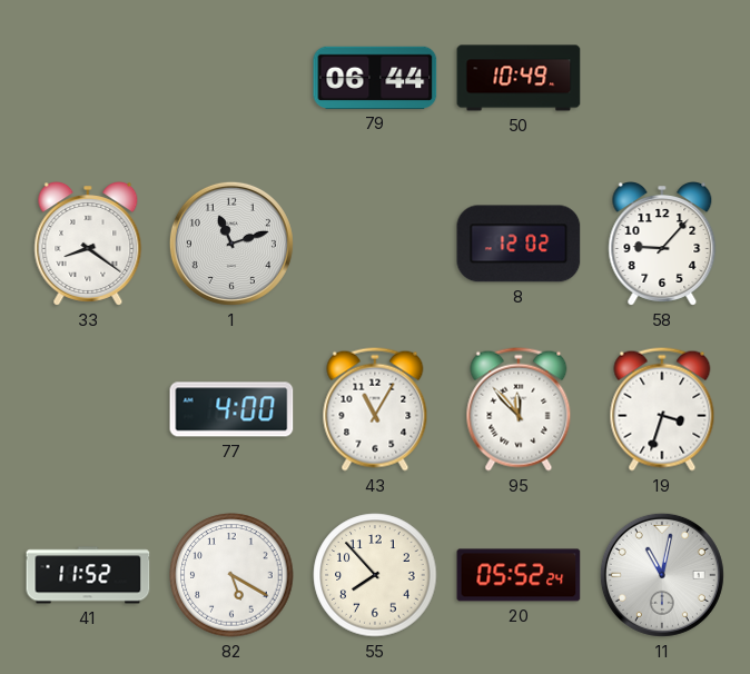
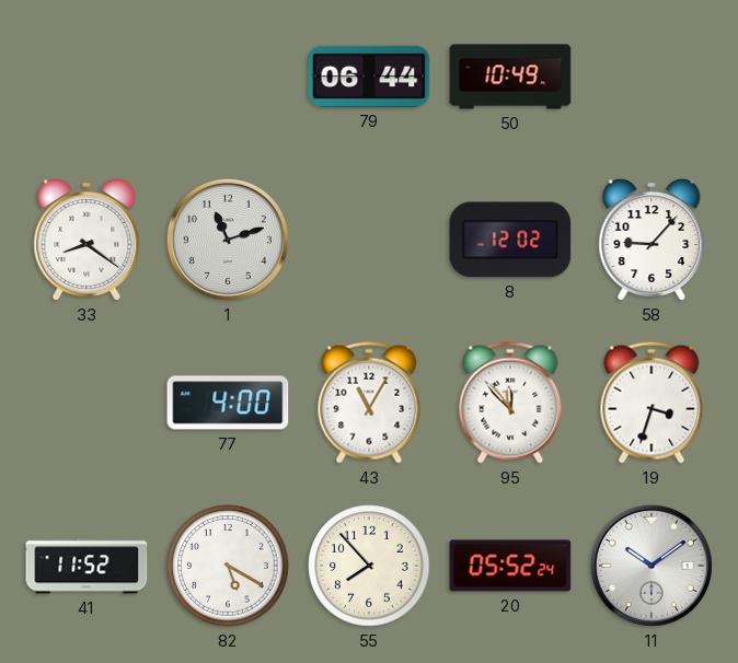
11: 11:02 -> 10:09
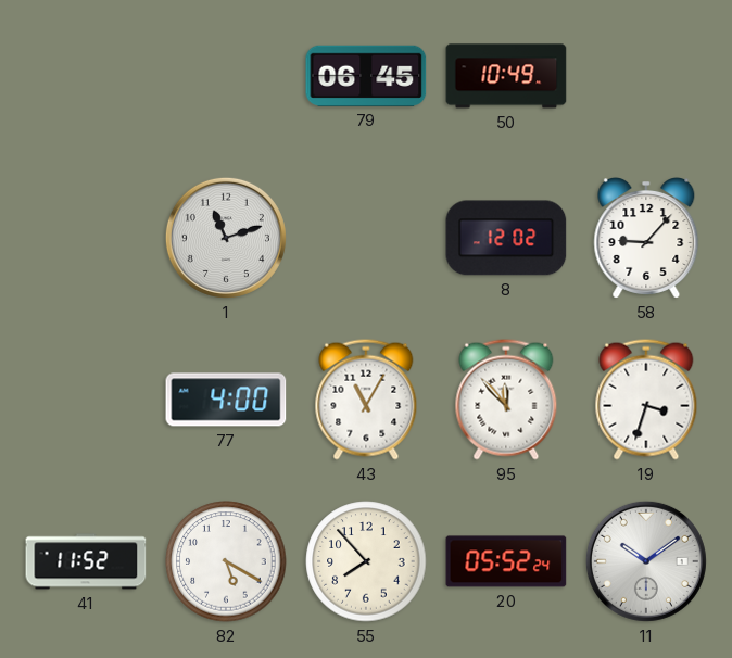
79: 06:44 -> 06:45
33: 8:21 -> none
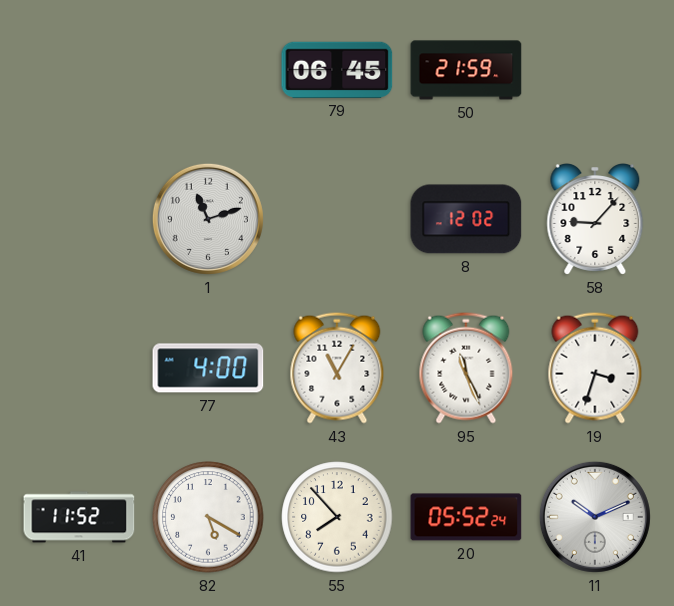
50: 10:49 -> 21:59
95: 11:53 -> 11:26
11: 10:09 -> 10:11
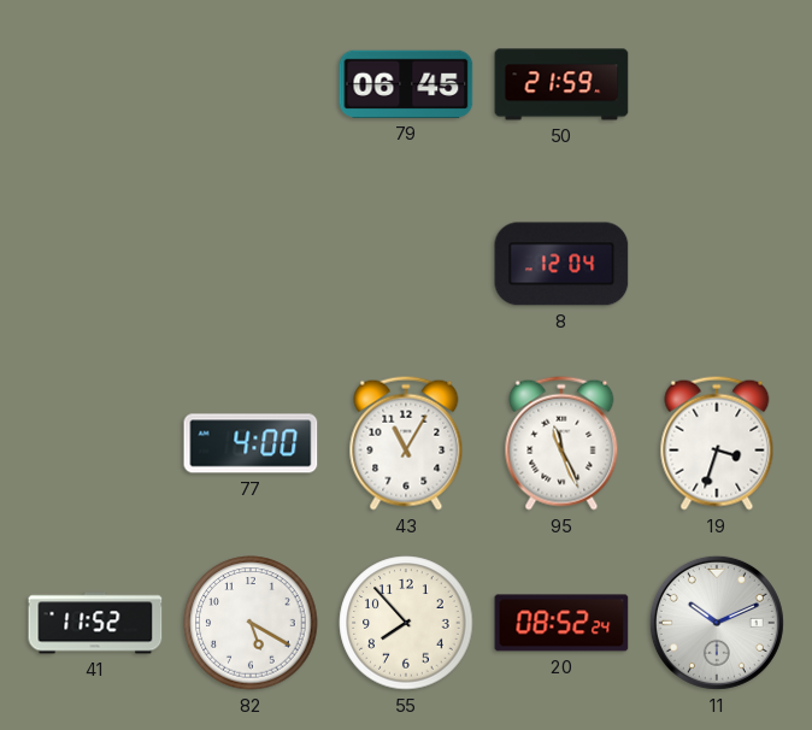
1: 11:12 -> none
8: 12:02 -> 12:04
58: 9:07 -> none
20: 05:52 -> 08:52
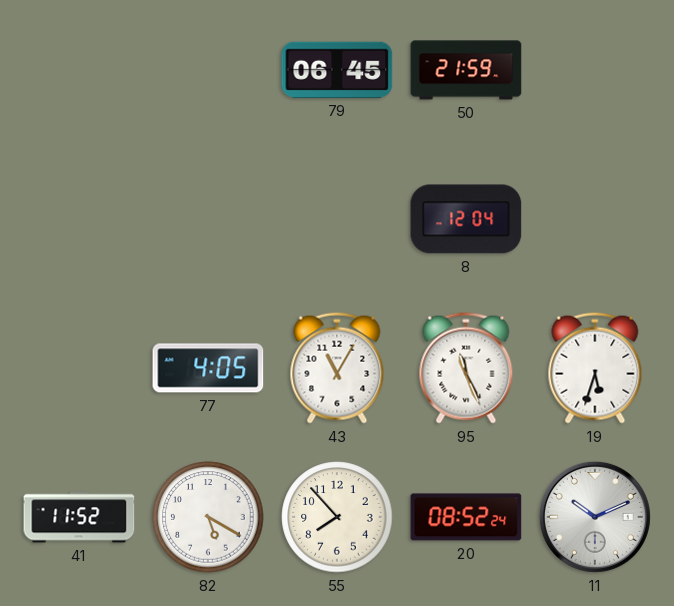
77: 4:00 -> 4:05
19: 3:33 -> 5:33
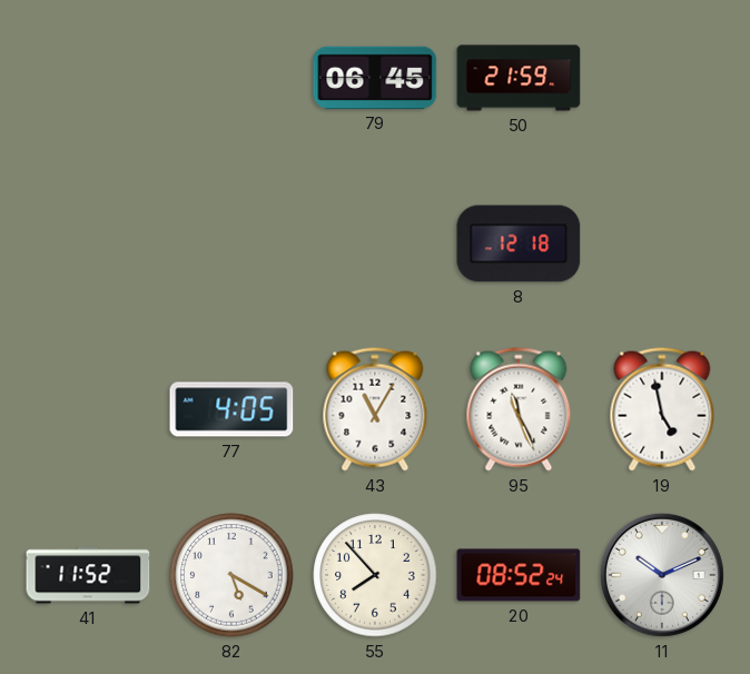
8: 12:04 -> 12:18
19: 5:33 -> 4:58
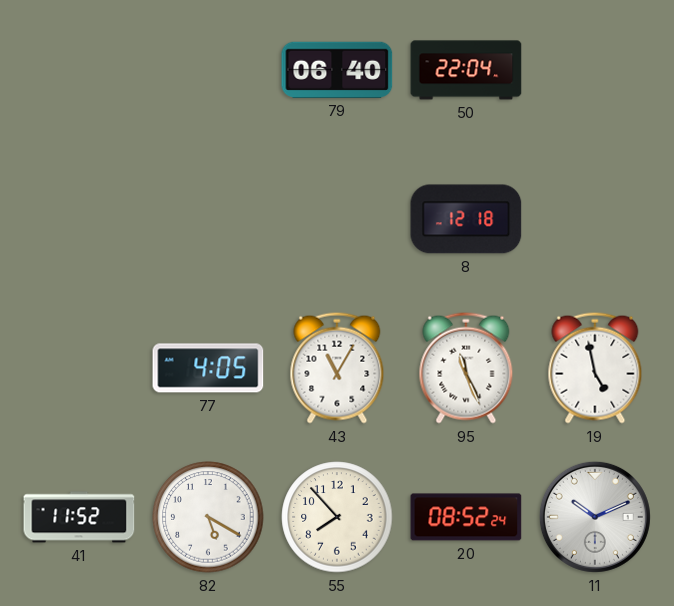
79: 06:45 -> 06:40
50: 21:59 -> 22:04
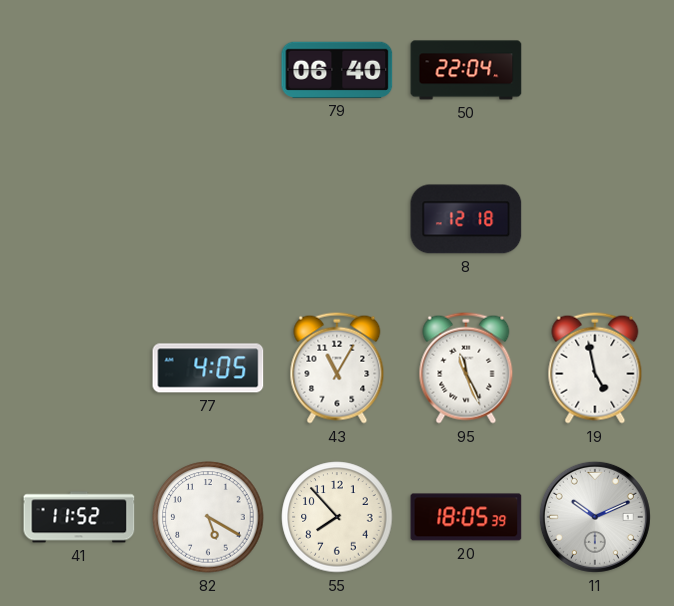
20: 08:52 -> 18:05
